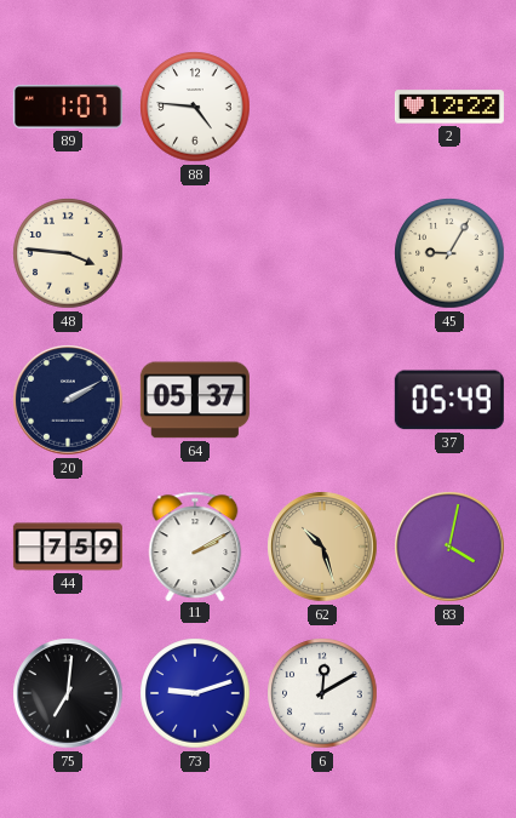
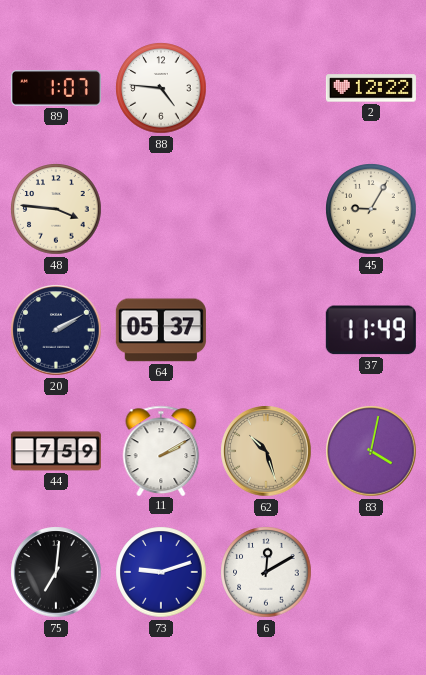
37: 05:49 -> 11:49
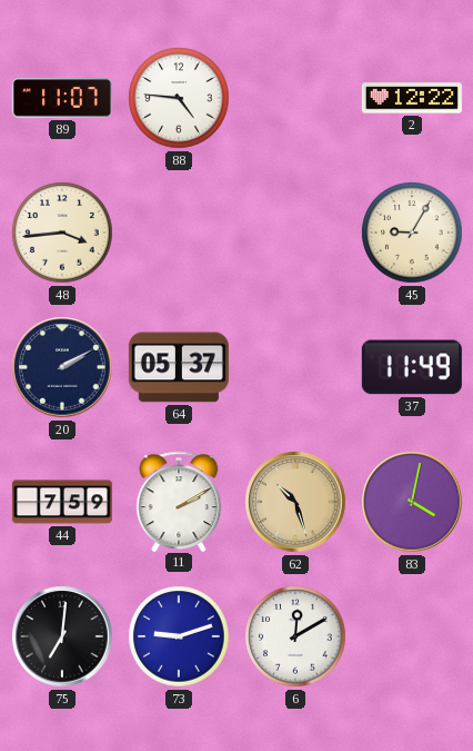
89: 1:07 -> 11:07
48: 3:46 -> 3:44
